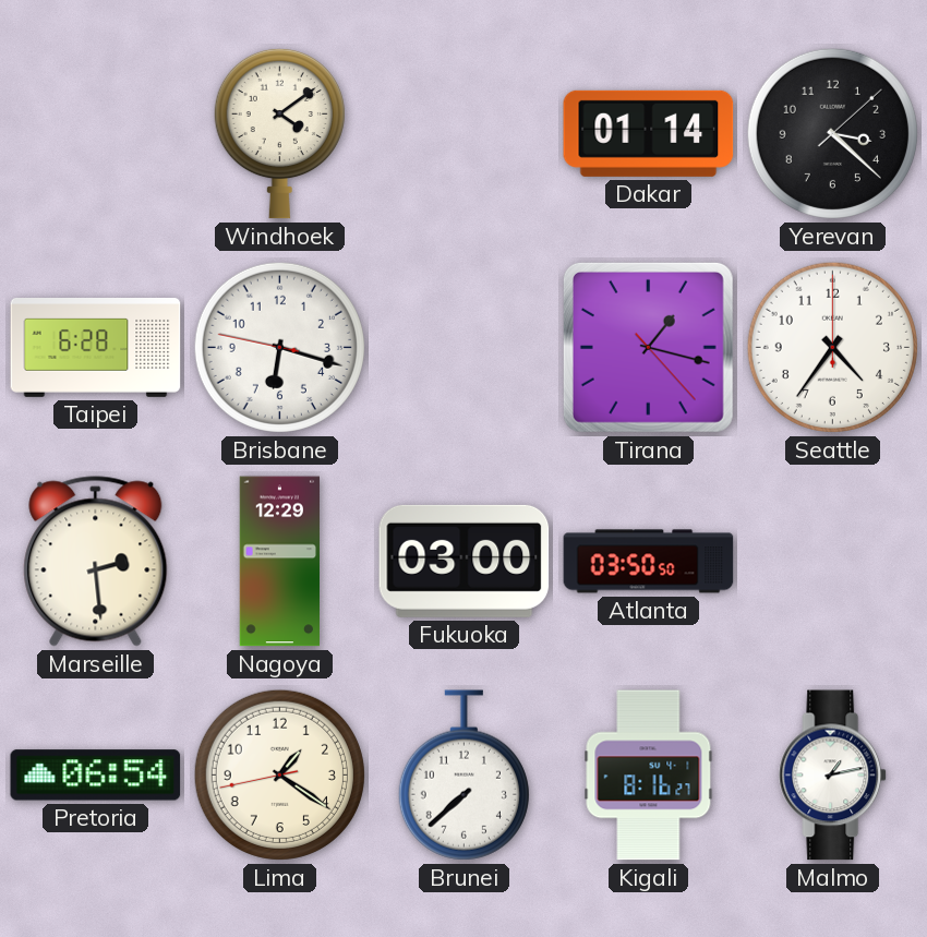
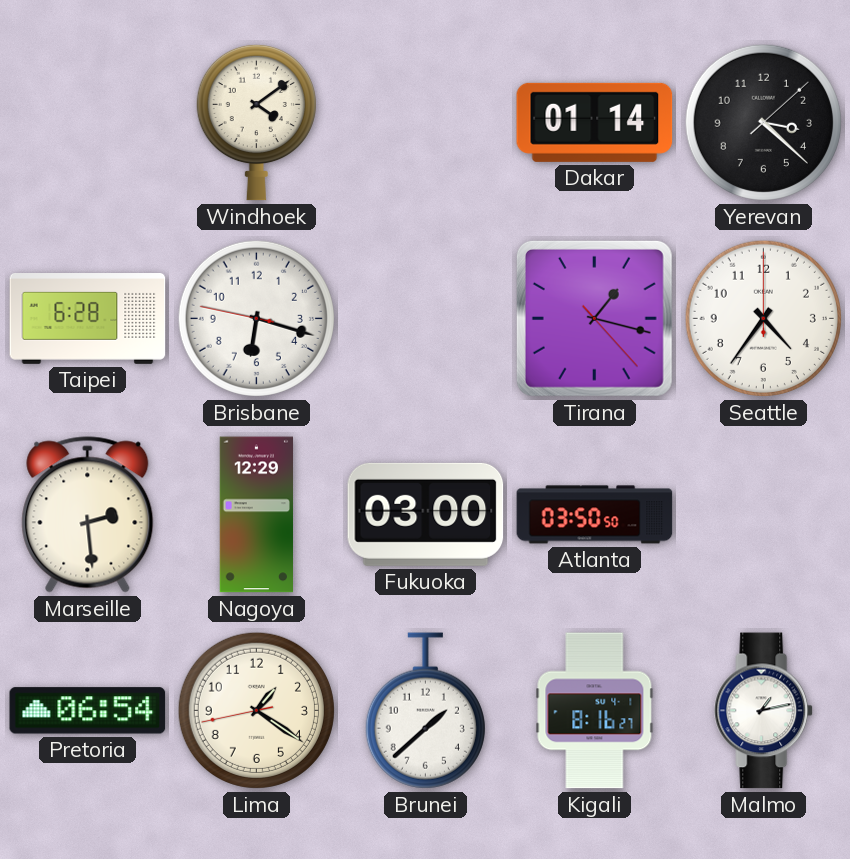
Brunei: 7:38 -> 1:38
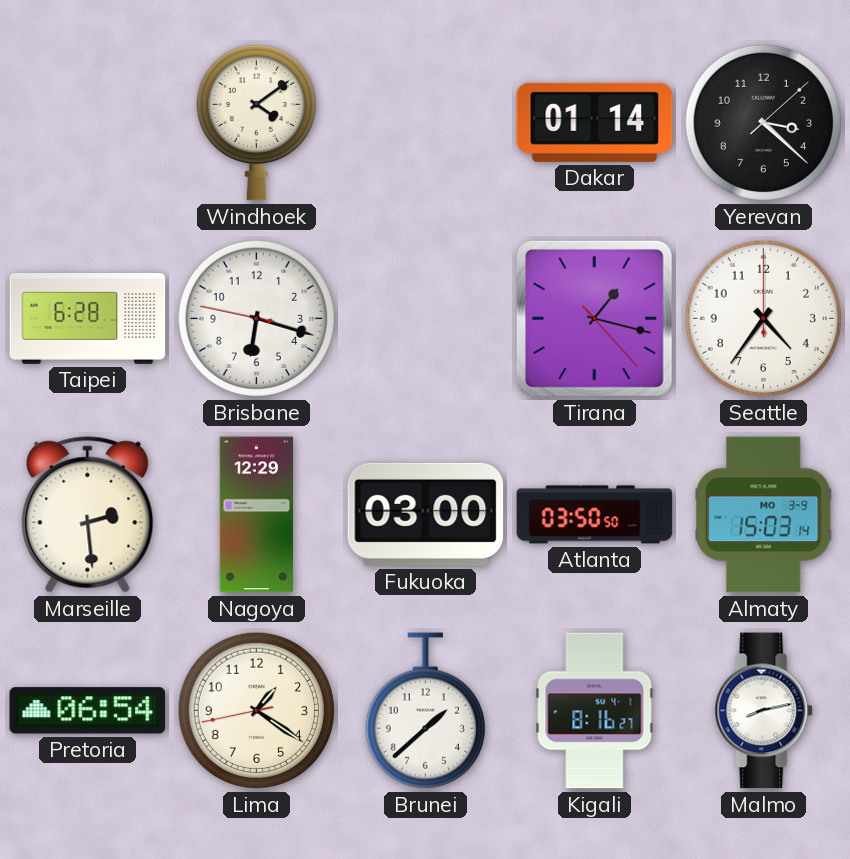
Almaty: none -> 15:03
Malmo: 1:13 -> 8:13
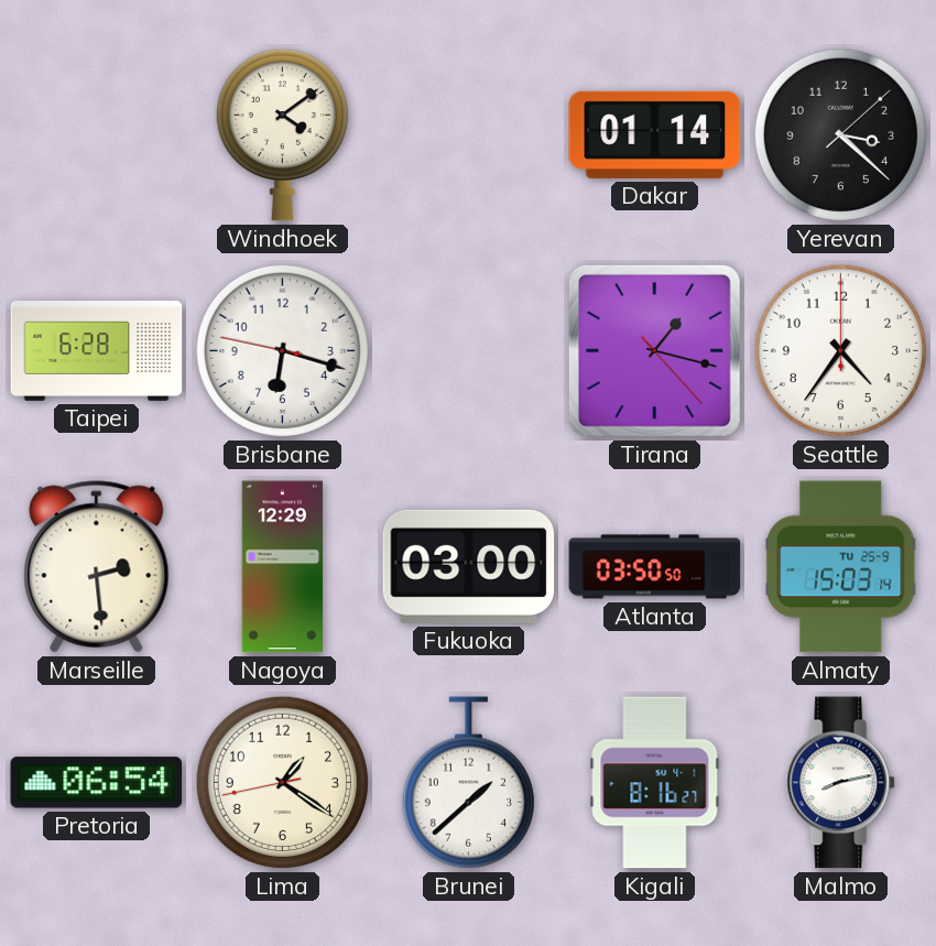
Almaty date: MO 3-9 -> TU 25-9
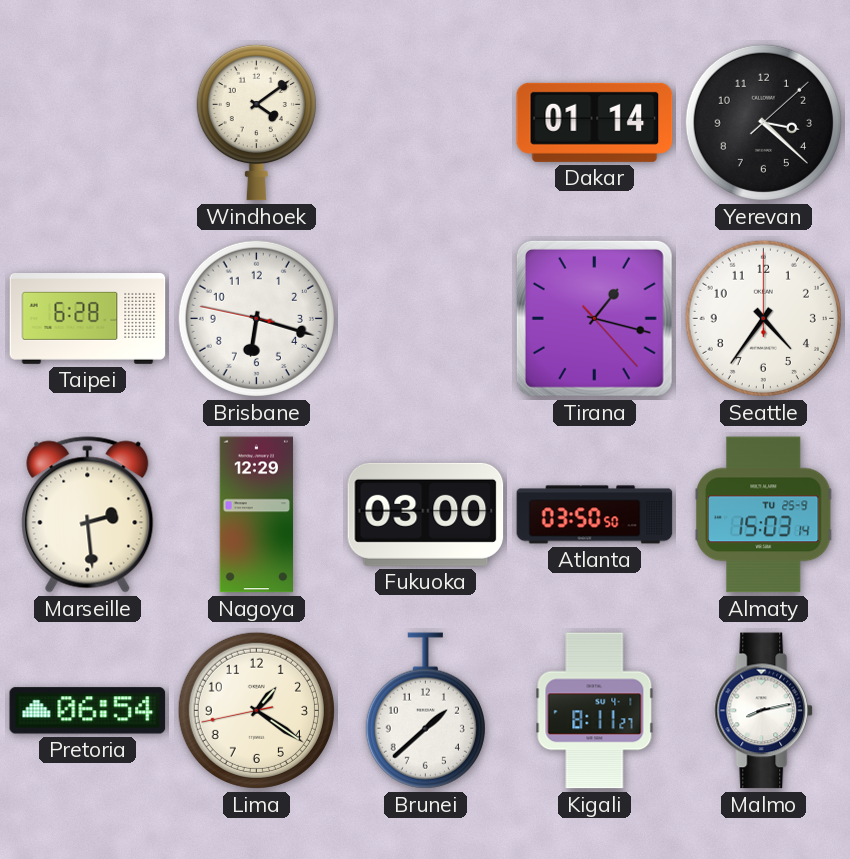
Kigali: 8:16 -> 8:11
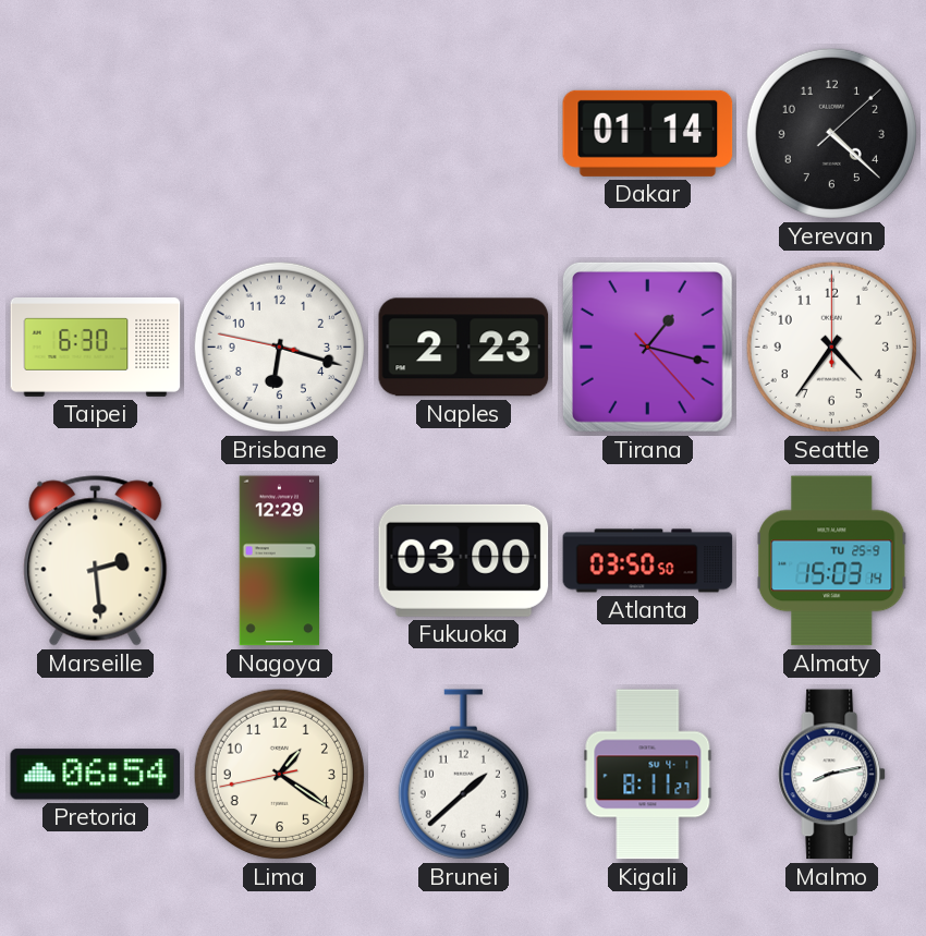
Windhoek: 4:09 -> none
Yerevan: 3:22 -> 4:22
Taipei: 6:28 -> 6:30
Naples: none -> 2:23
